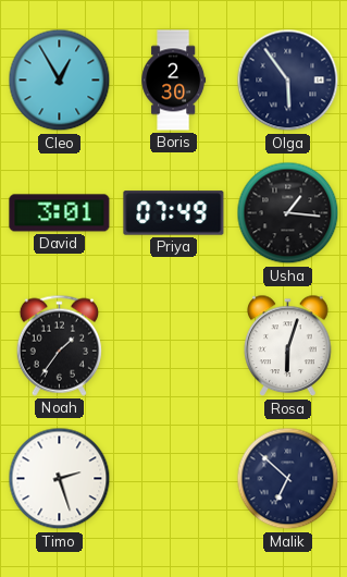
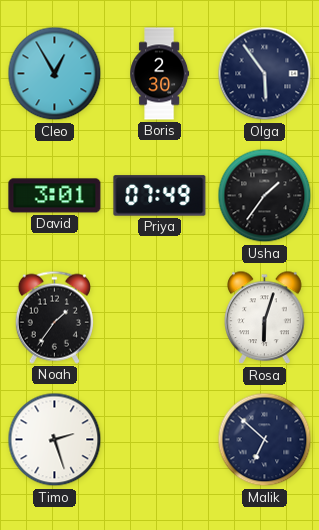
Usha: 1:16 -> 1:36
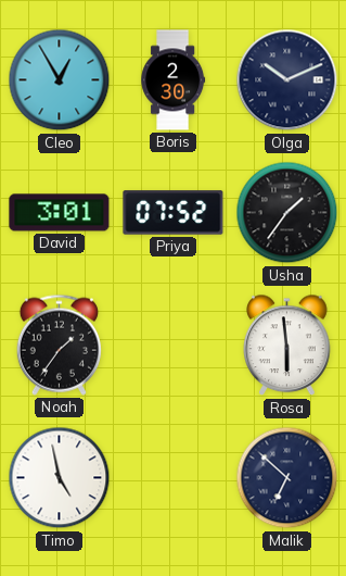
Olga: 5:54 -> 10:11
Priya: 07:49 -> 07:52
Rosa: 6:03 -> 5:59
Timo: 2:27 -> 4:58
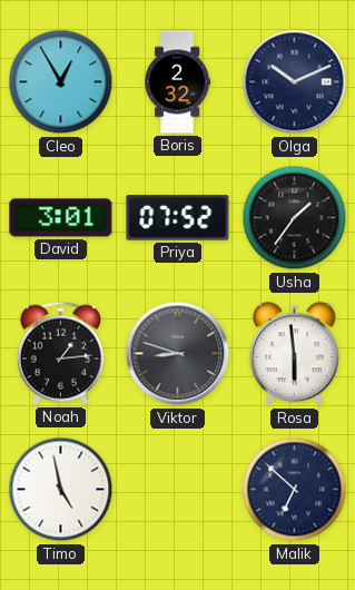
Boris: 2:30 -> 2:32
Noah: 1:36 -> 1:14
Viktor: none -> 8:48
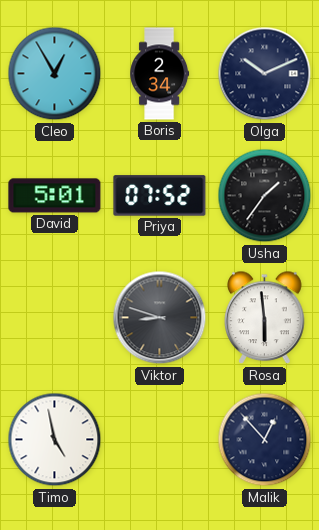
Boris: 2:32 -> 2:34
David: 3:01 -> 5:01
Noah: 1:14 -> none
Malik: 6:52 -> 12:53
